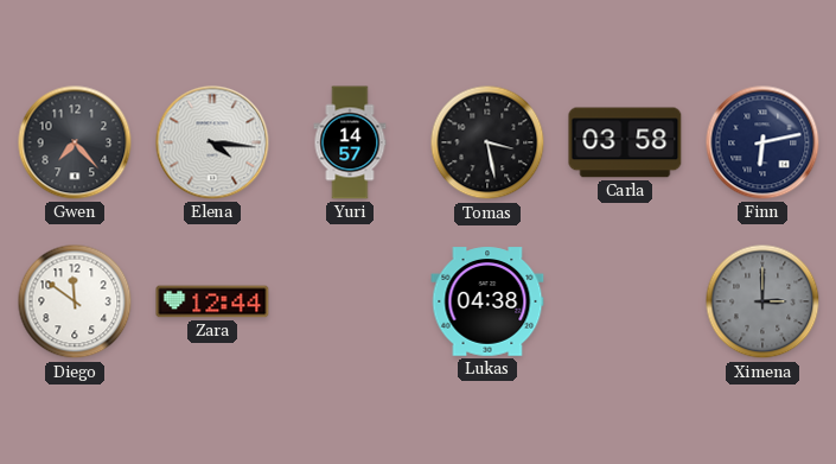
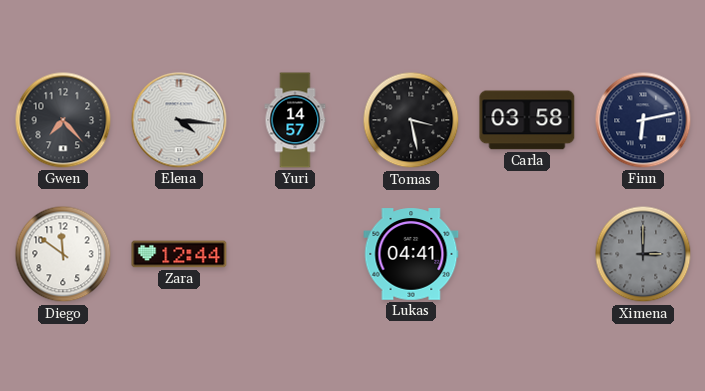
Lukas: 04:38 -> 04:41
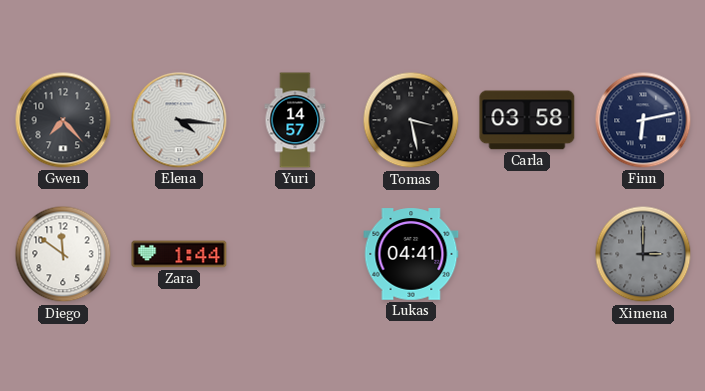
Zara: 12:44 -> 1:44
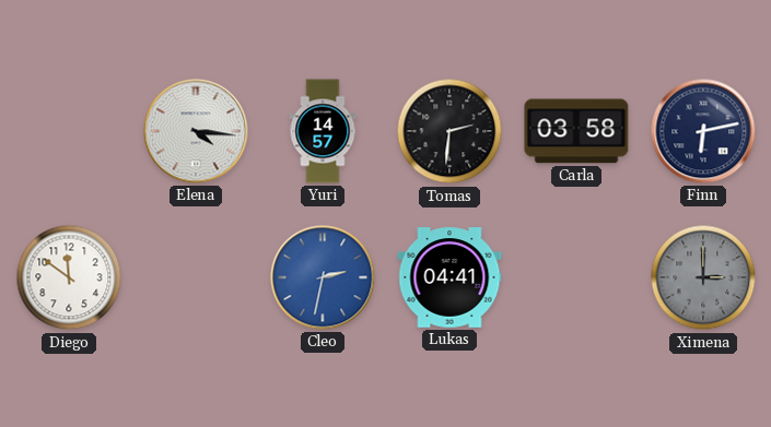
Gwen: 7:23 -> none
Tomas: 3:28 -> 2:31
Zara: 1:44 -> none
Cleo: none -> 2:32
